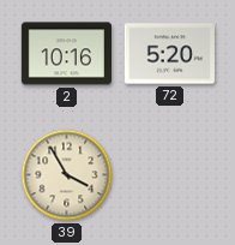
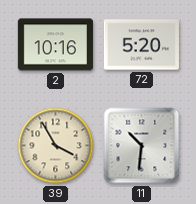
11: none -> 10:31
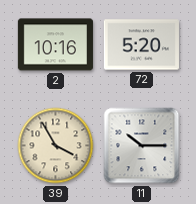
11: 10:31 -> 10:15
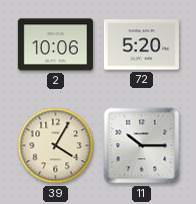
2: 10:16 -> 10:06
39: 3:55 -> 4:05
